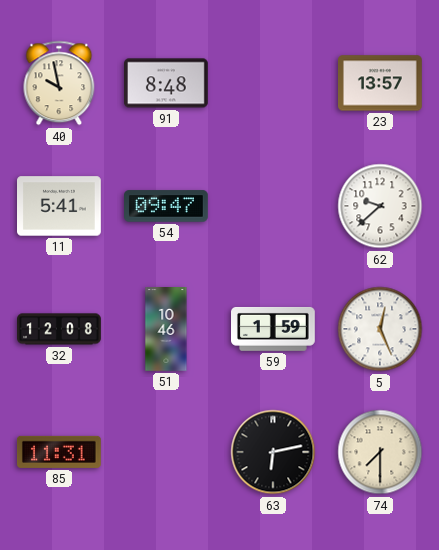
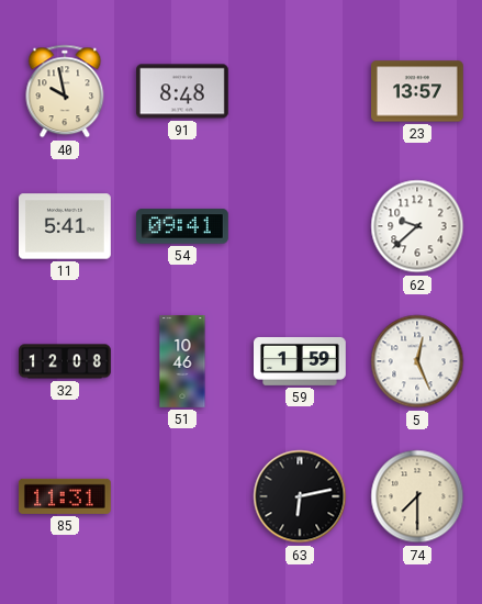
54: 09:47 -> 09:41
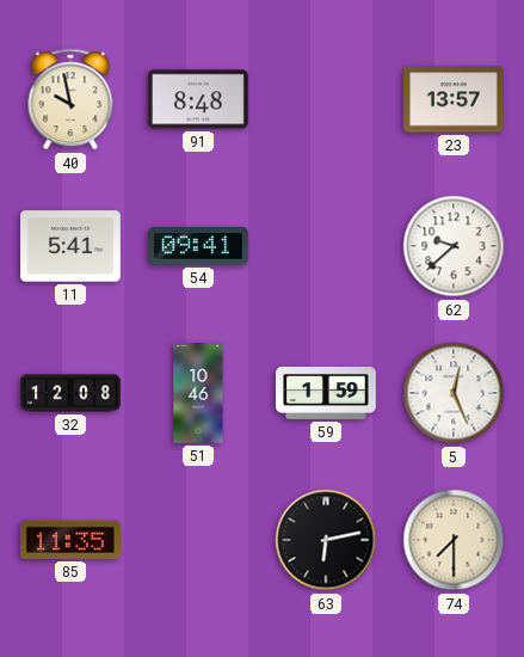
85: 11:31 -> 11:35
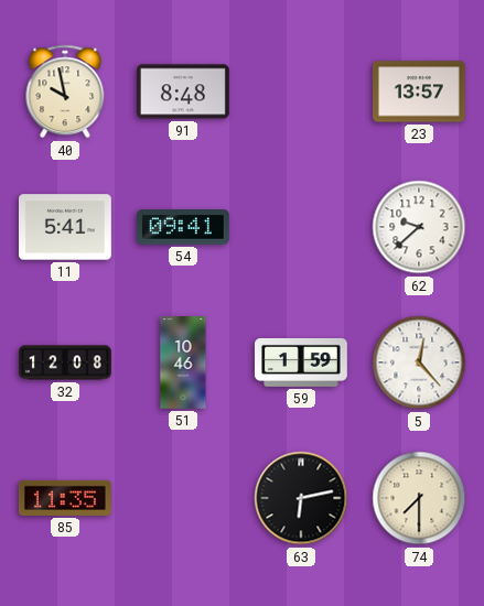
5: 12:26 -> 12:23
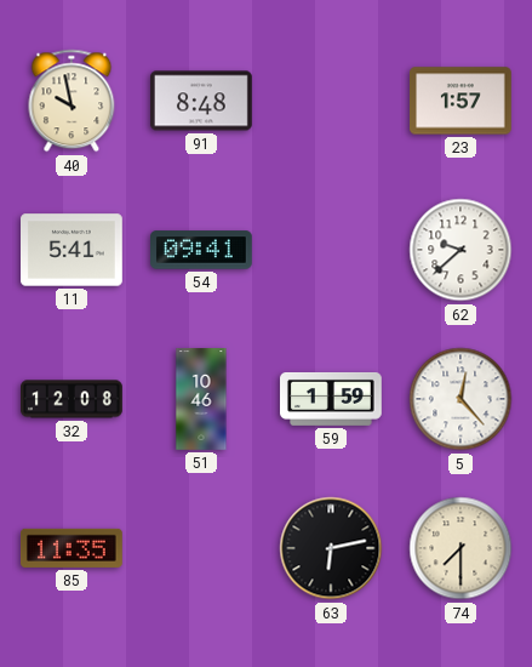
23: 13:57 -> 1:57
